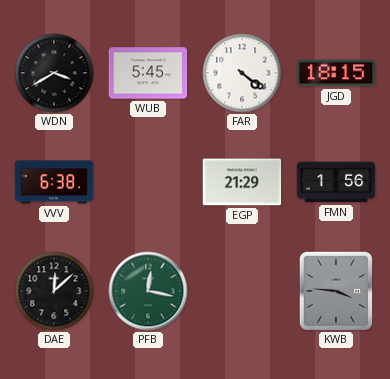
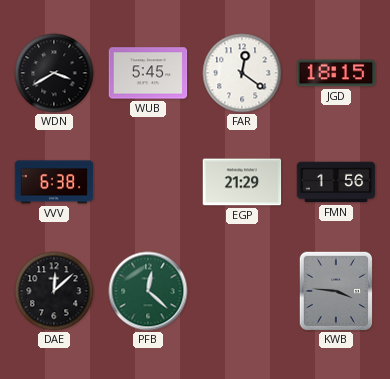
FAR: 4:21 -> 12:21
PFB: 12:17 -> 12:22
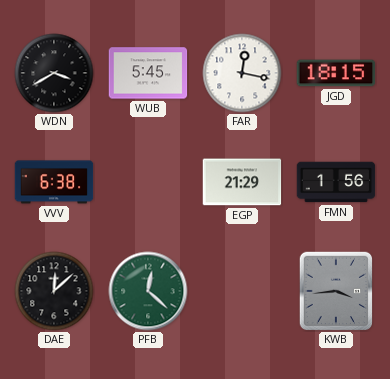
FAR: 12:21 -> 12:17
KWB: 3:46 -> 3:44
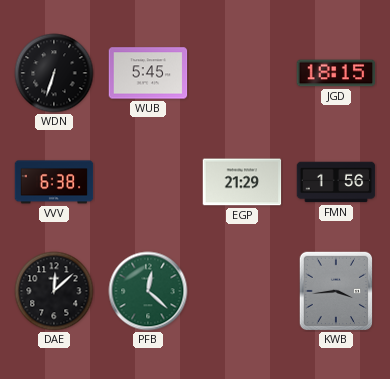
WDN: 3:40 -> 6:33
FAR: 12:17 -> none
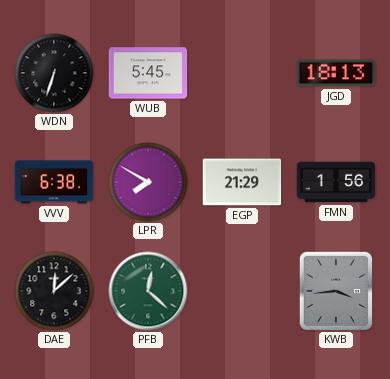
JGD: 18:15 -> 18:13
LPR: none -> 7:50
